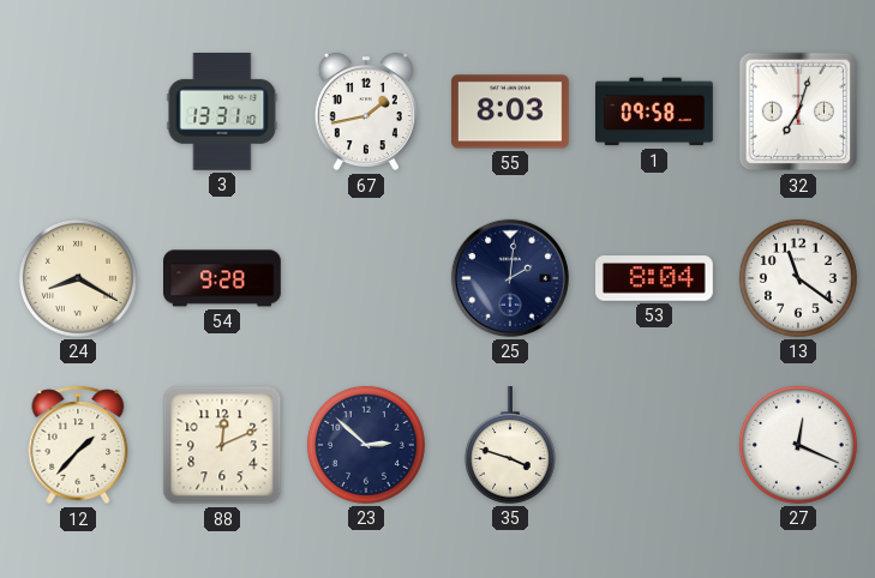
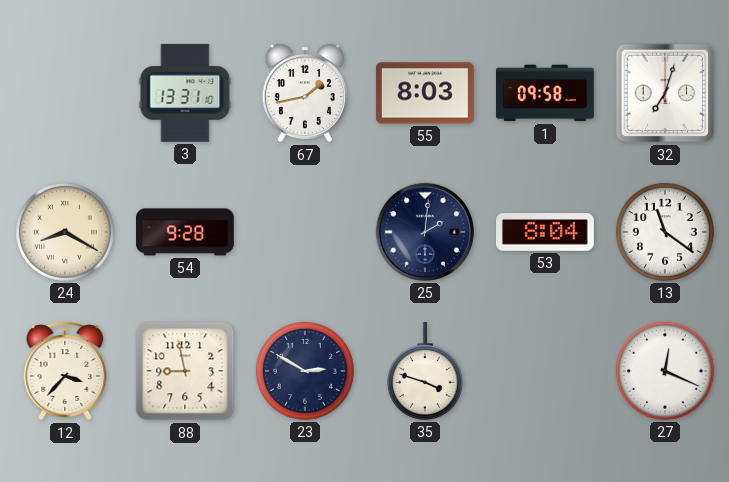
12: 1:37 -> 3:37
88: 12:11 -> 8:58
23: 2:52 -> 2:50
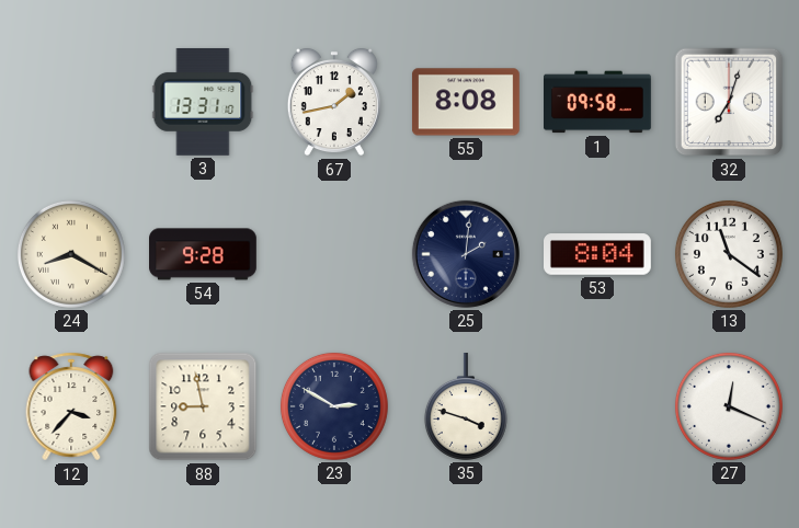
55: 8:03 -> 8:08
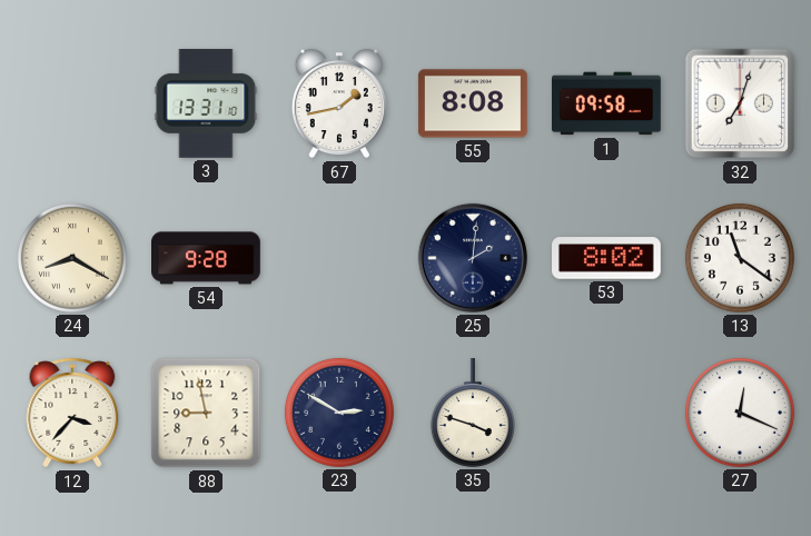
53: 8:04 -> 8:02
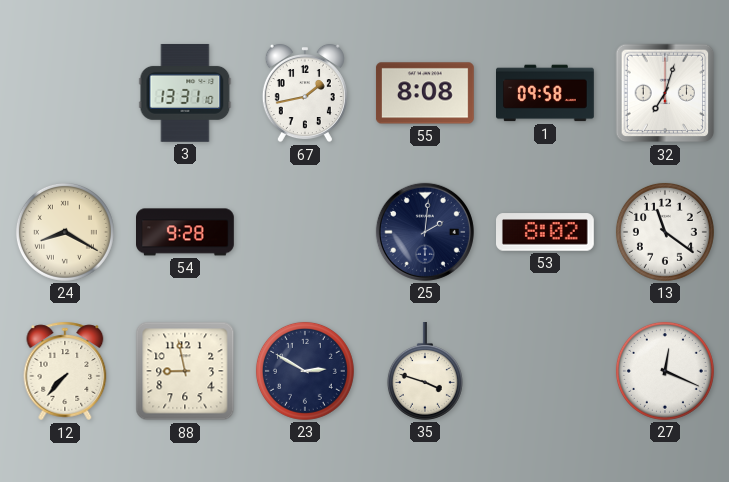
12: 3:37 -> 7:37
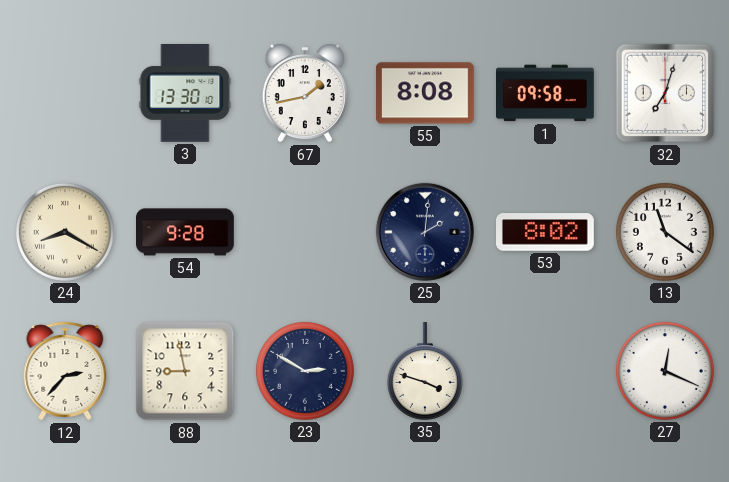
3: 13:31 -> 13:30
12: 7:37 -> 2:37
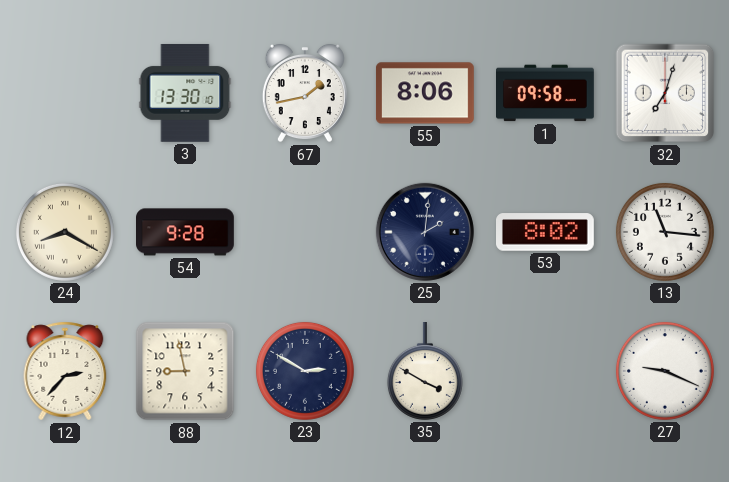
55: 8:08 -> 8:06
13: 11:21 -> 11:16
35: 3:48 -> 3:50
27: 12:19 -> 9:19
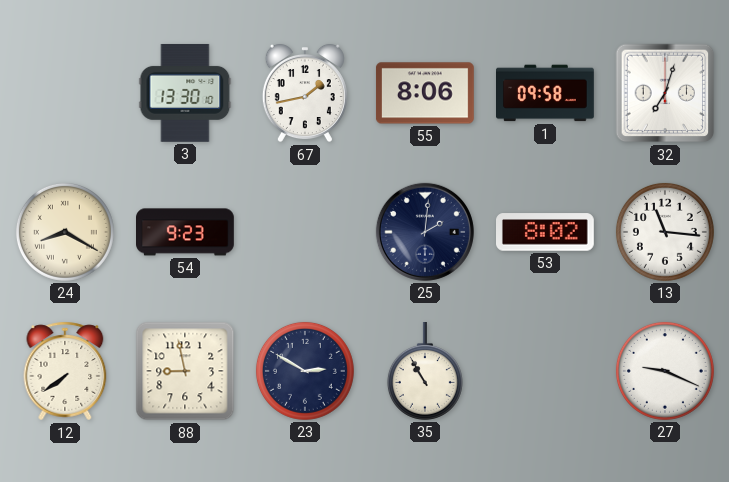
54: 9:28 -> 9:23
12: 2:37 -> 7:39
35: 3:50 -> 10:55
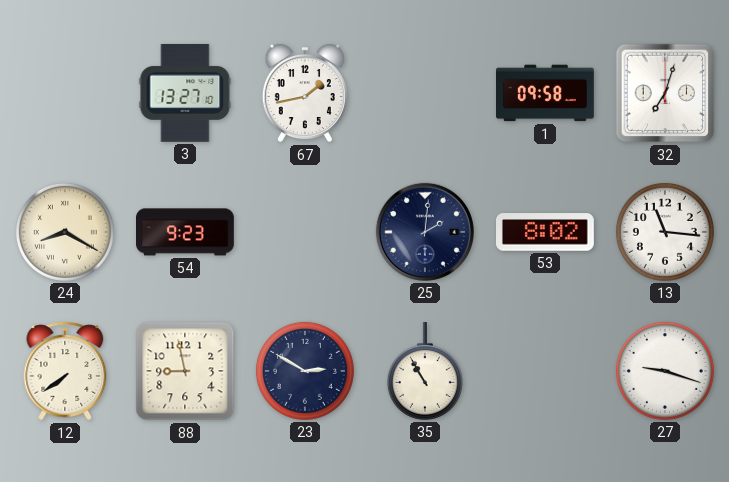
3: 13:30 -> 13:27
55: 8:06 -> none
27: 9:19 -> 9:18
